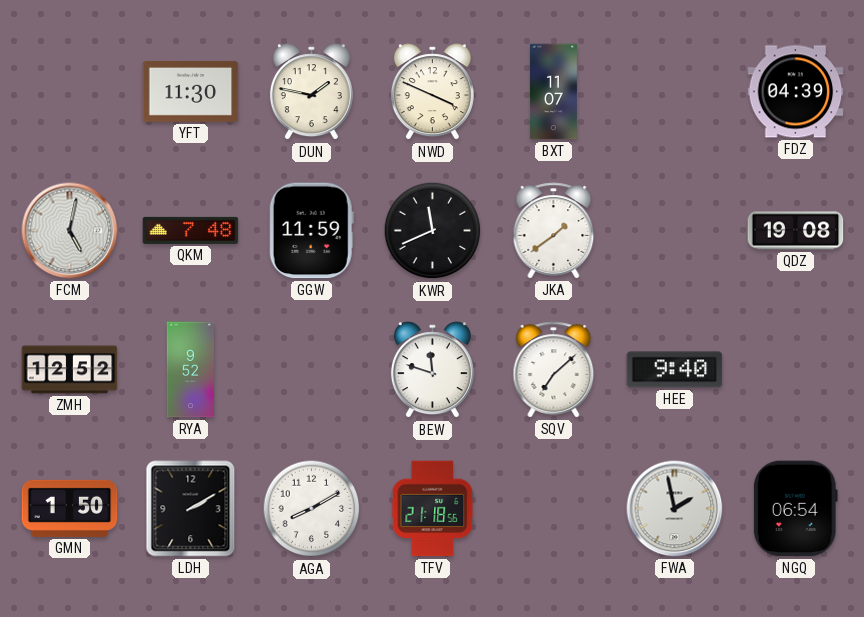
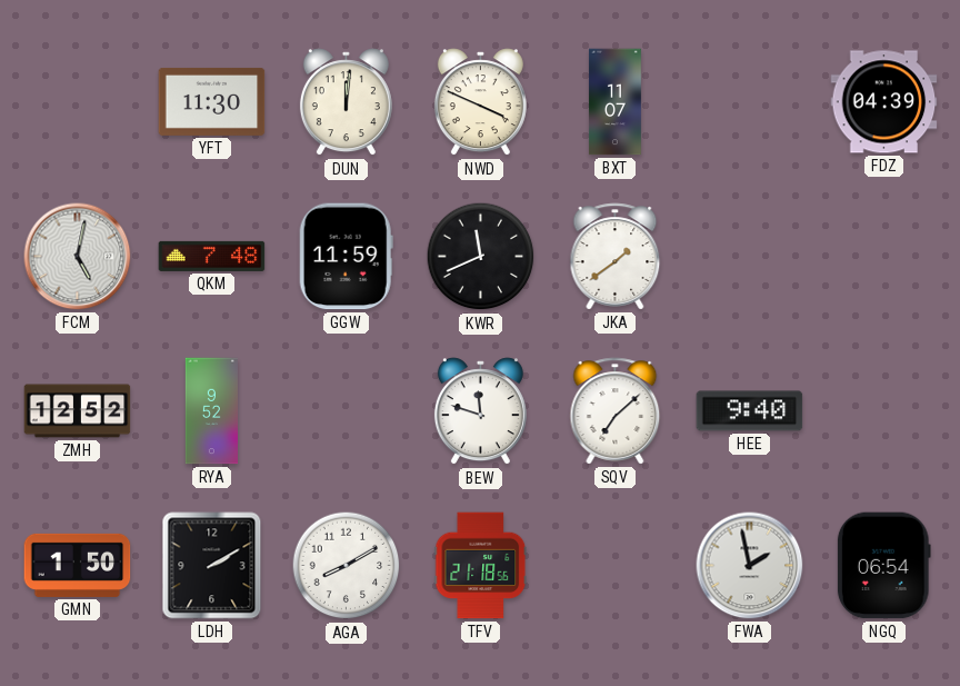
DUN: 1:47 -> 12:01
QDZ: 19:08 -> none
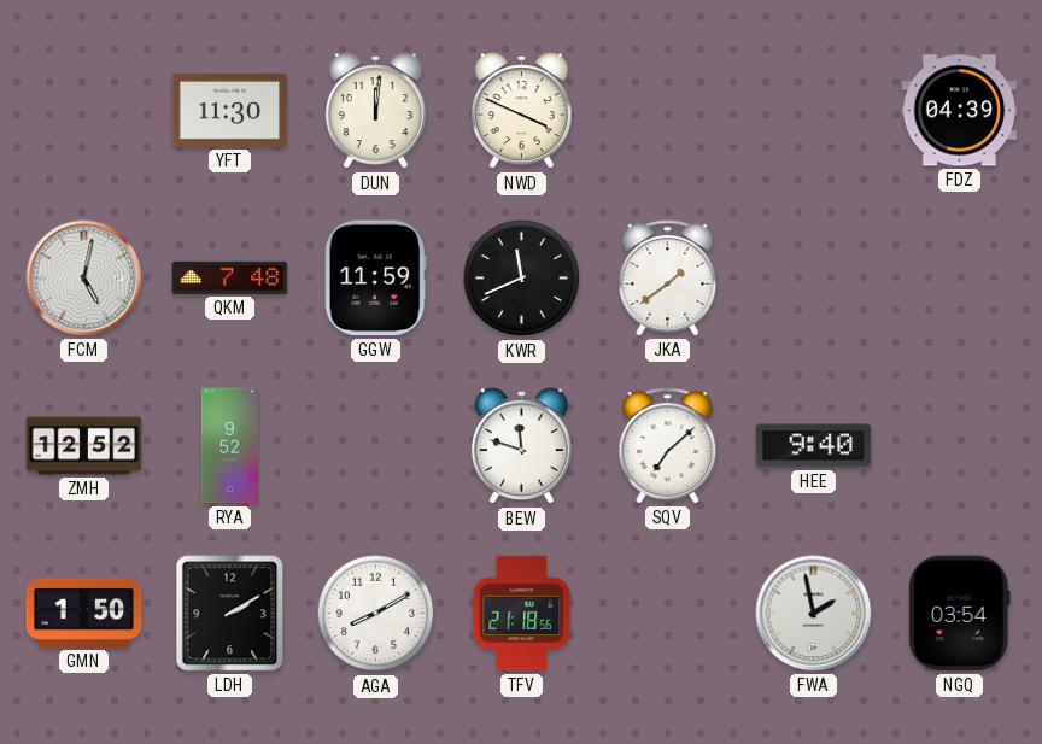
BXT: 11:07 -> none
NGQ: 06:54 -> 03:54
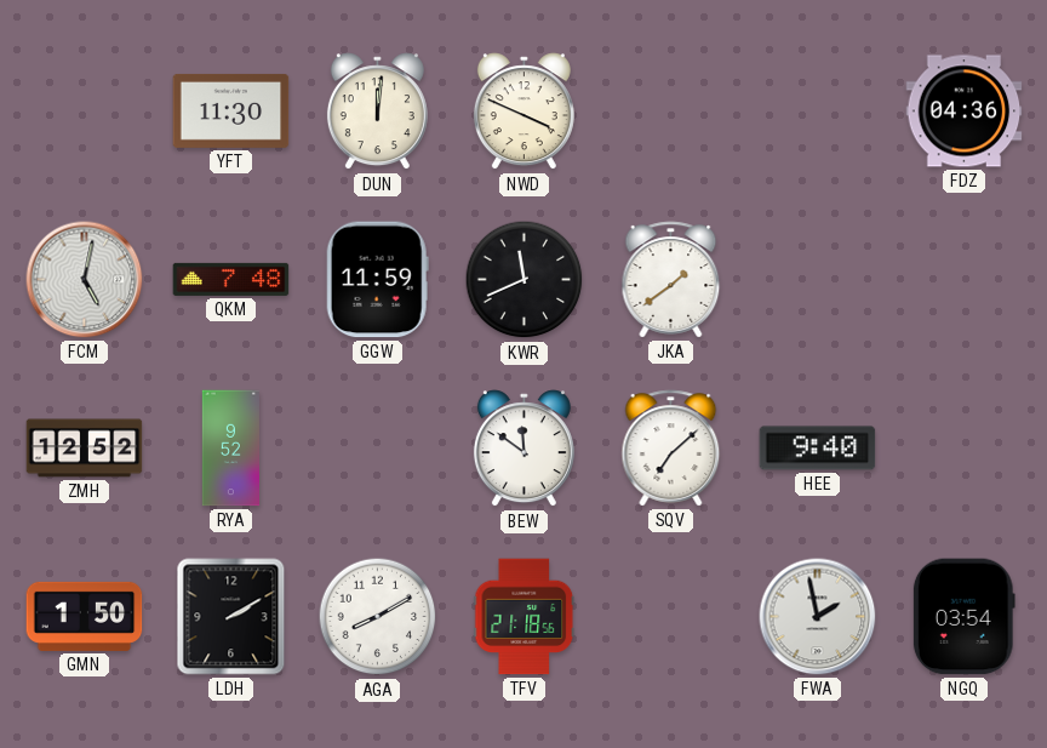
FDZ: 04:39 -> 04:36
BEW: 11:48 -> 11:51
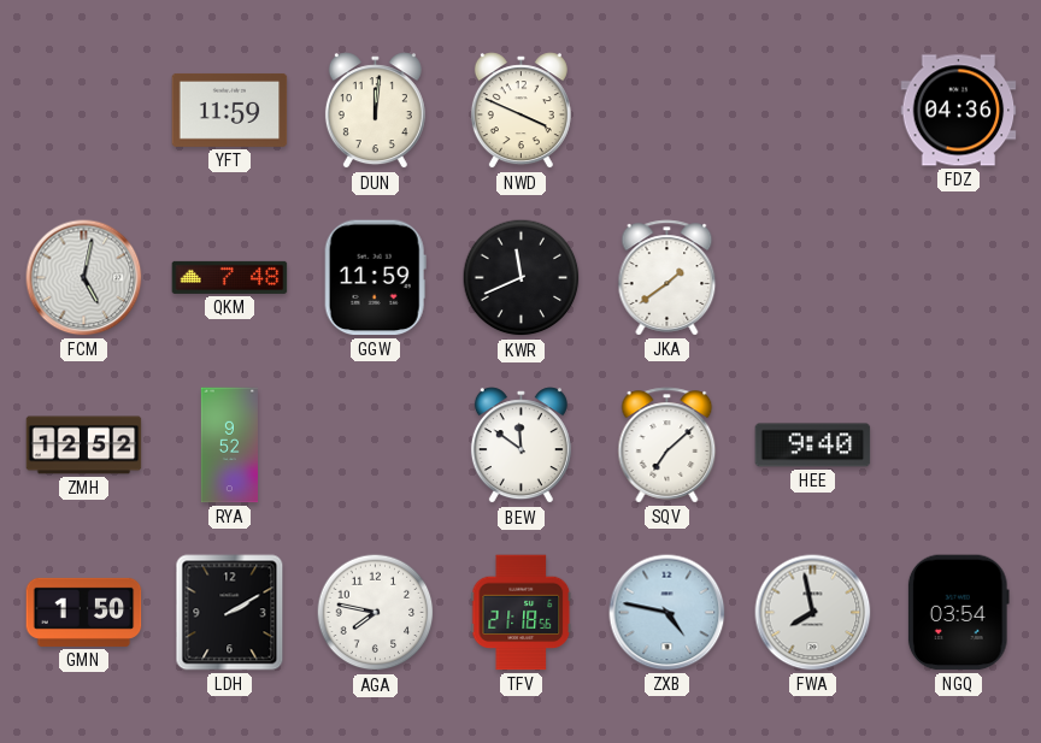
YFT: 11:30 -> 11:59
AGA: 8:10 -> 7:47
ZXB: none -> 4:47
FWA: 1:58 -> 7:58
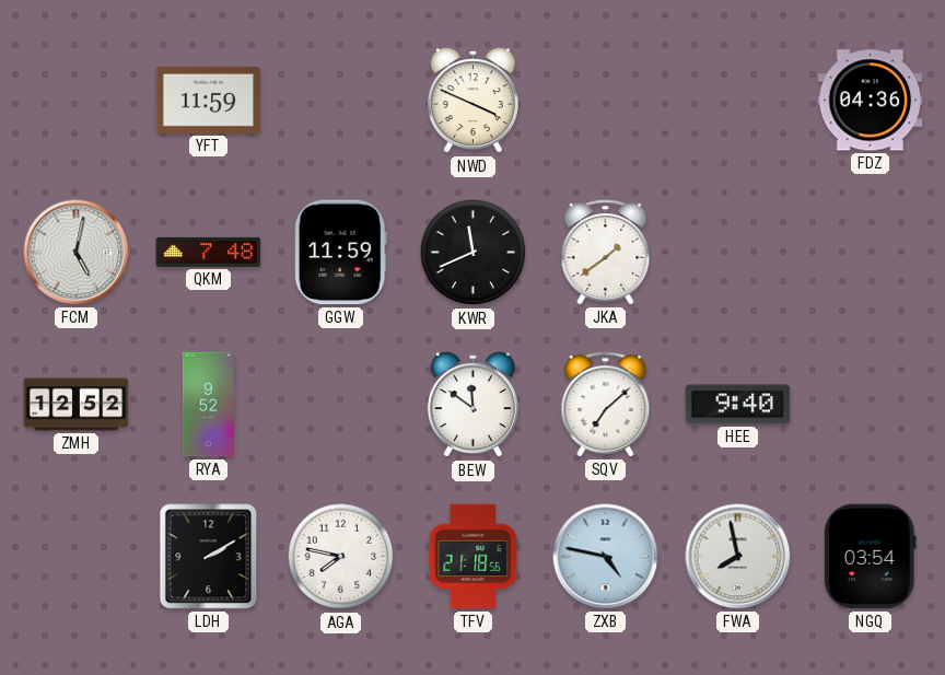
DUN: 12:01 -> none
GMN: 1:50 -> none
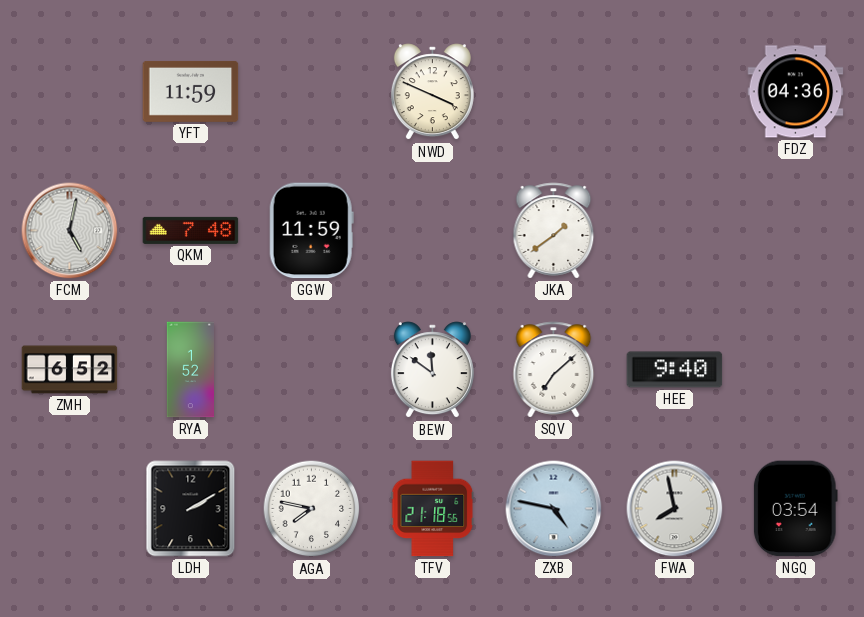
KWR: 11:41 -> none
ZMH: 12:52 -> 6:52
RYA: 9:52 -> 1:52
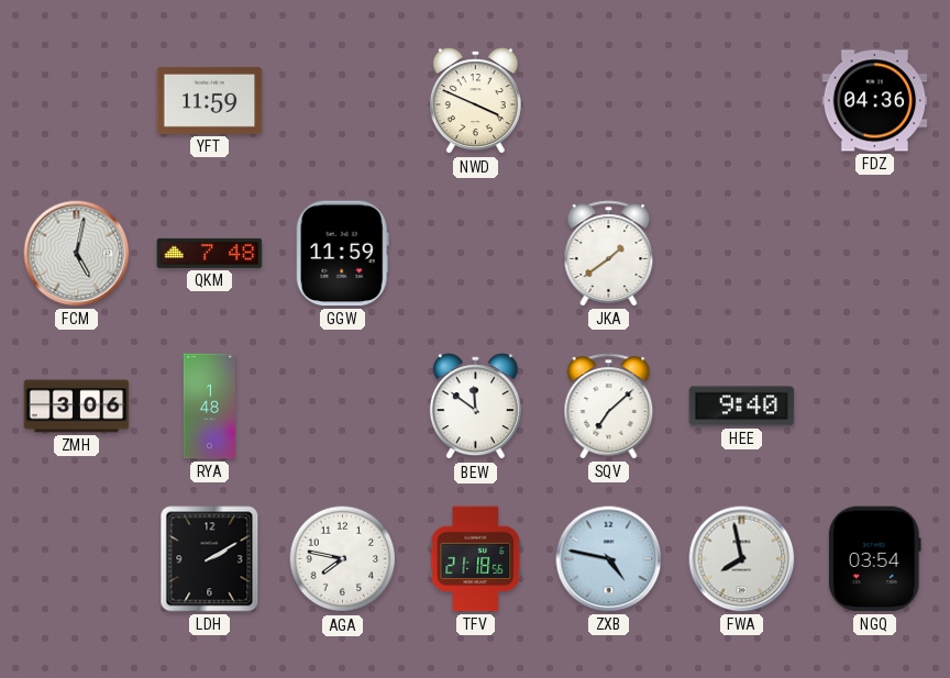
ZMH: 6:52 -> 3:06
RYA: 1:52 -> 1:48
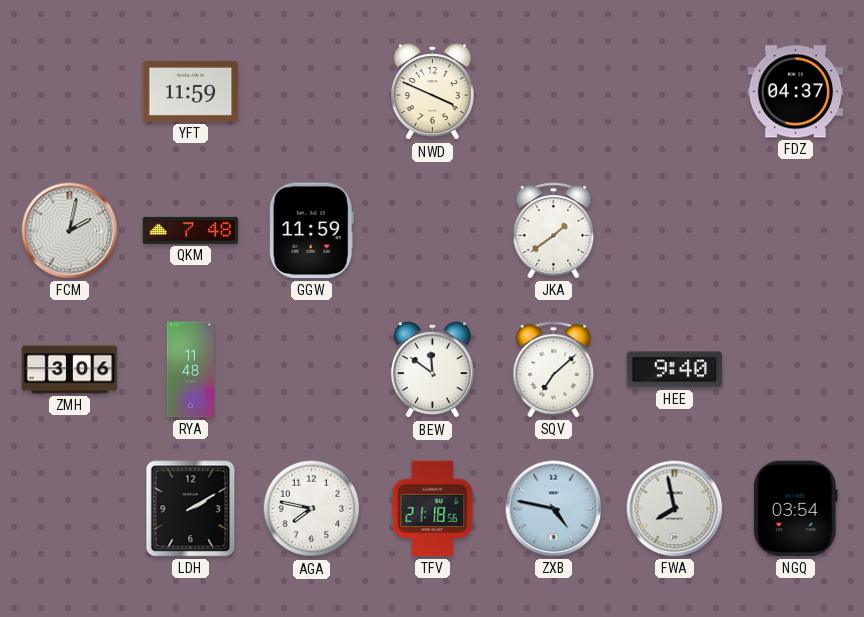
FDZ: 04:36 -> 04:37
FCM: 5:02 -> 2:02
RYA: 1:48 -> 11:48
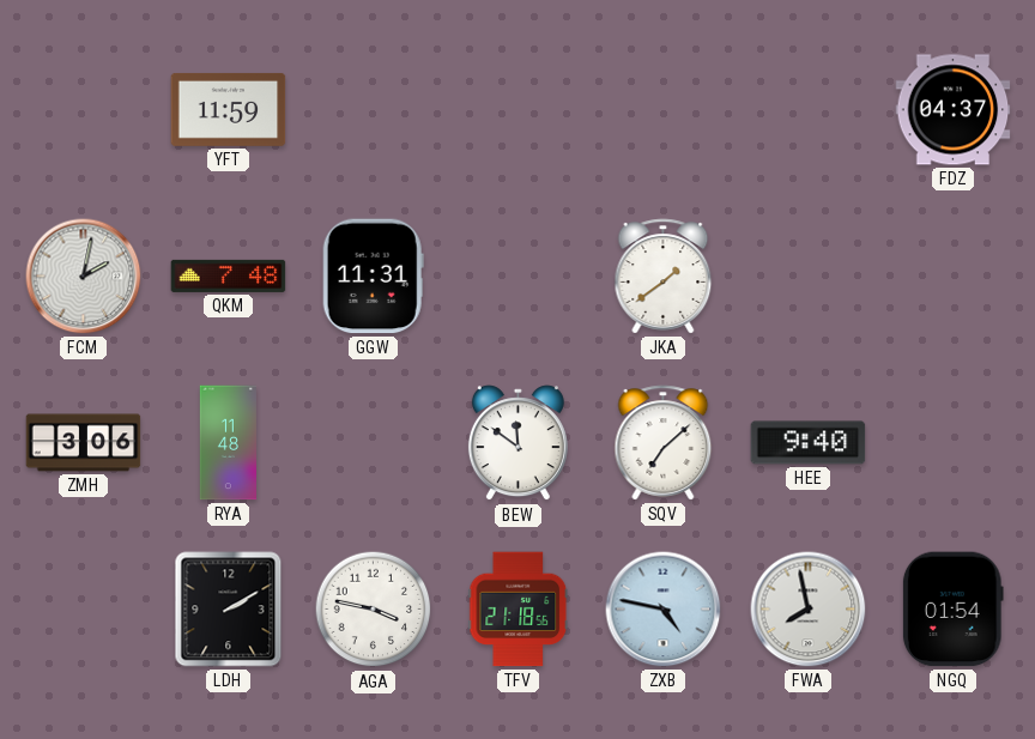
NWD: 3:49 -> none
GGW: 11:59 -> 11:31
AGA: 7:47 -> 3:47
NGQ: 03:54 -> 01:54
